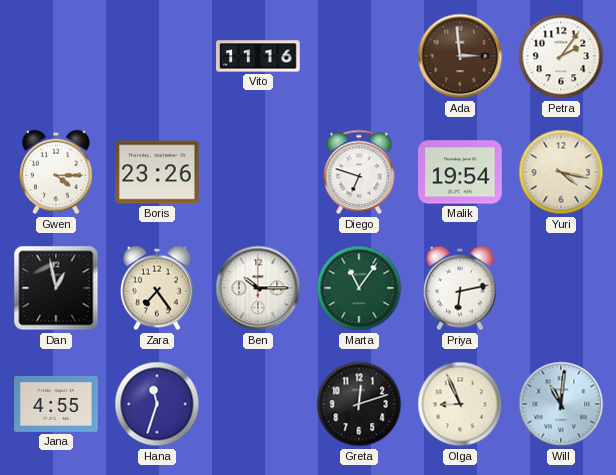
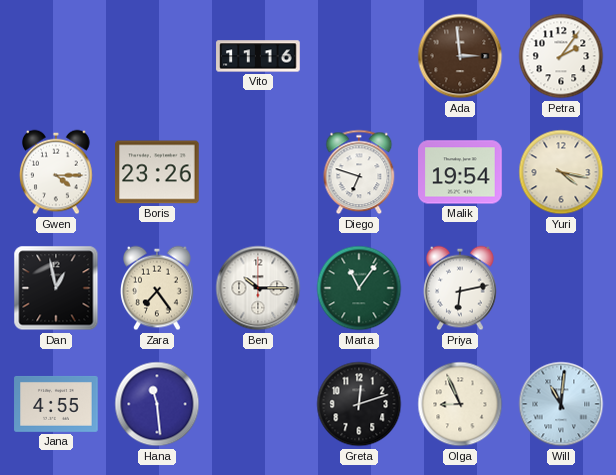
Hana: 11:33 -> 11:29
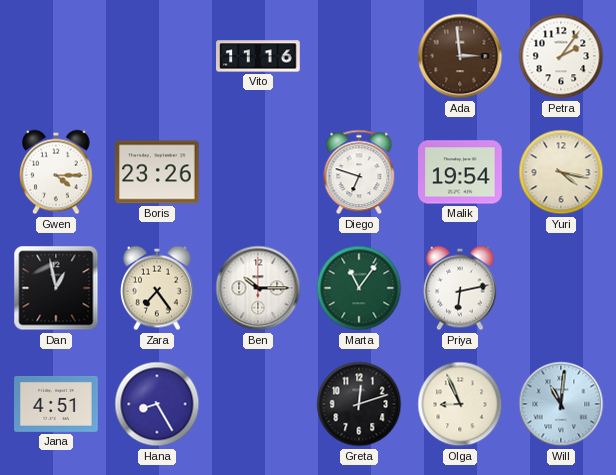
Jana: 4:55 -> 4:51
Hana: 11:29 -> 8:25
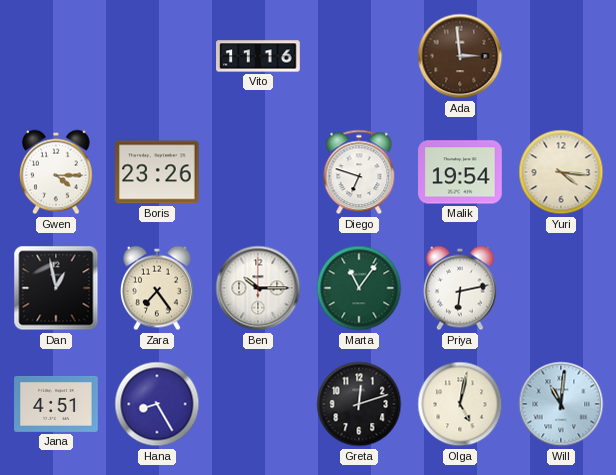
Petra: 2:06 -> none
Yuri: 4:17 -> 4:16
Olga: 8:56 -> 5:02
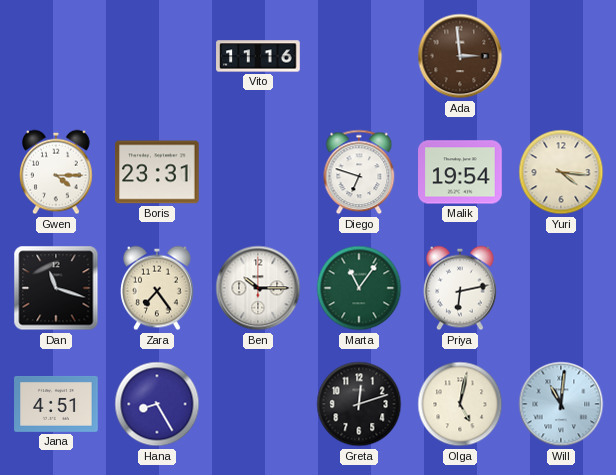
Boris: 23:26 -> 23:31
Dan: 12:58 -> 11:18
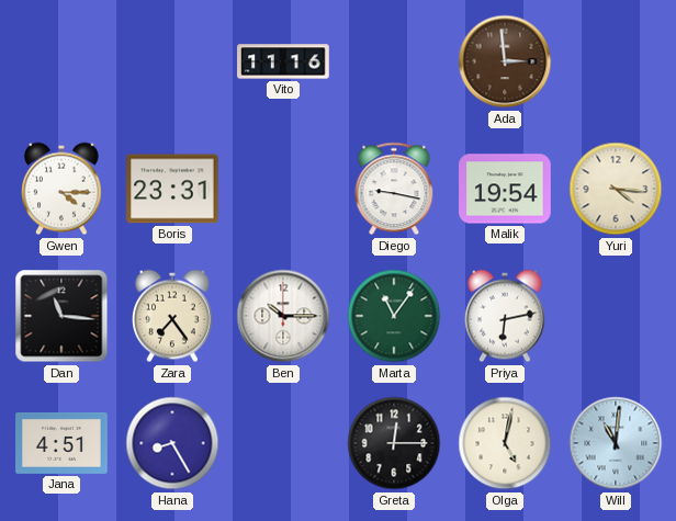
Diego: 6:48 -> 9:17
Dan: 11:18 -> 11:16
Greta: 12:12 -> 12:15
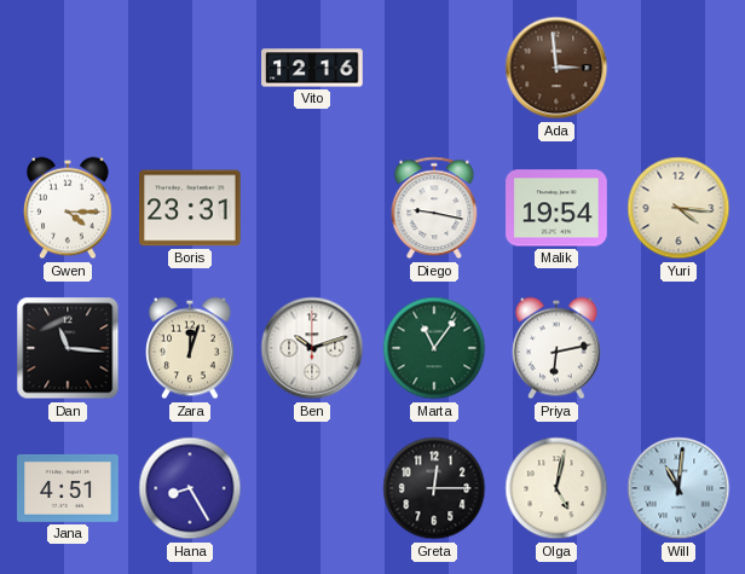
Vito: 11:16 -> 12:16
Zara: 7:24 -> 12:03
Ben: 10:15 -> 10:12
